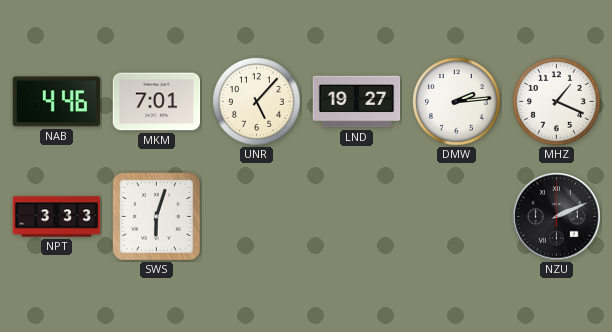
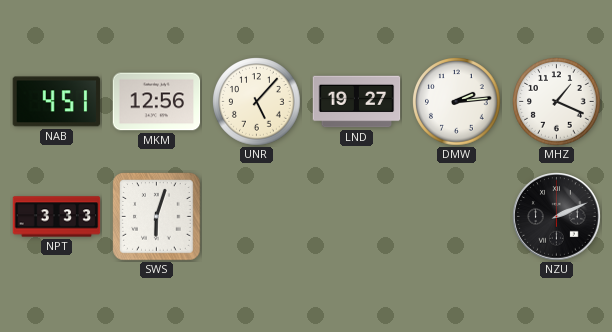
NAB: 4:46 -> 4:51
MKM: 7:01 -> 12:56
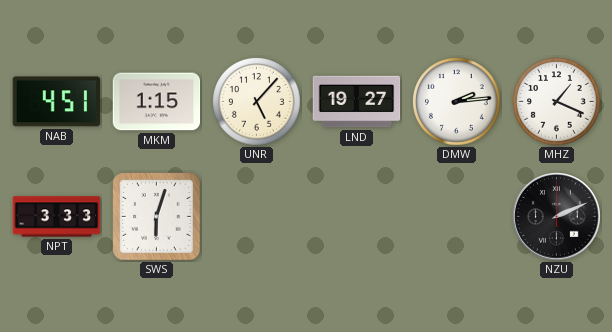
MKM: 12:56 -> 1:15
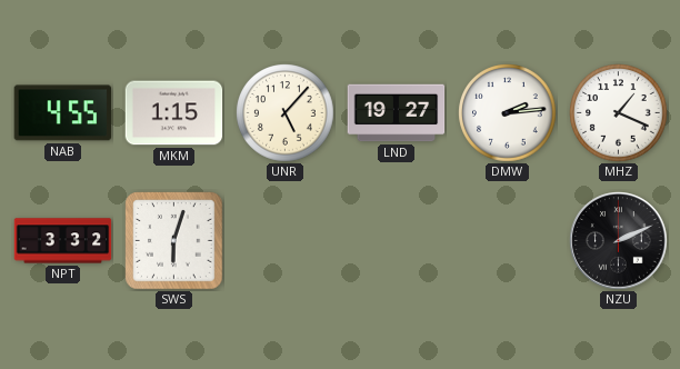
NAB: 4:51 -> 4:55
NPT: 3:33 -> 3:32
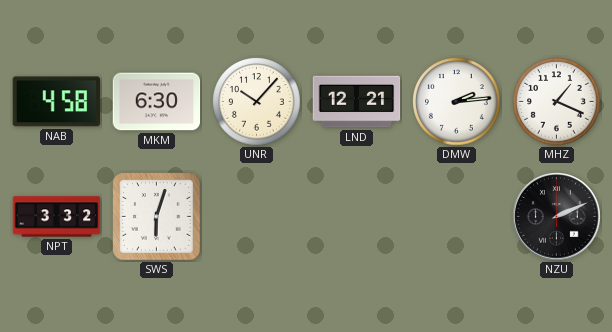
NAB: 4:55 -> 4:58
MKM: 1:15 -> 6:30
UNR: 5:07 -> 10:07
LND: 19:27 -> 12:21
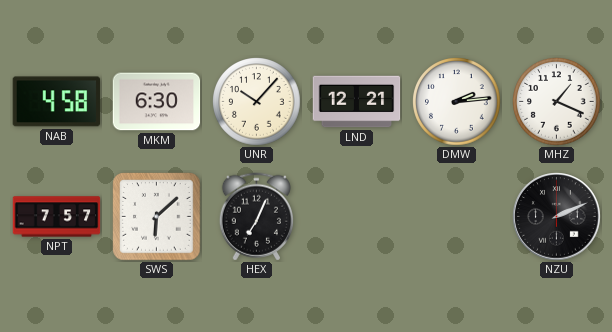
NPT: 3:32 -> 7:57
SWS: 6:03 -> 6:08
HEX: none -> 7:04
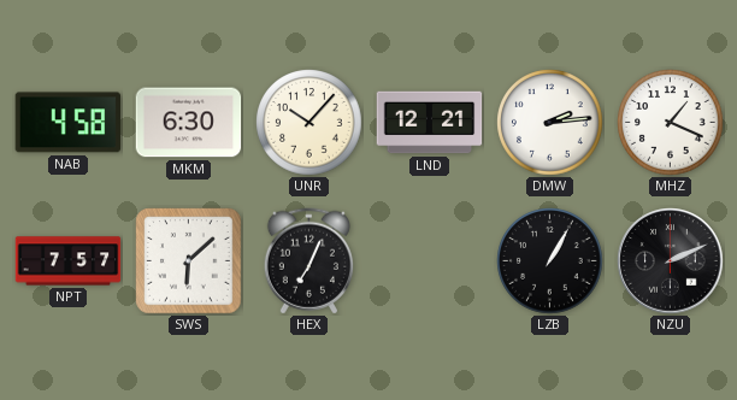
LZB: none -> 1:05
